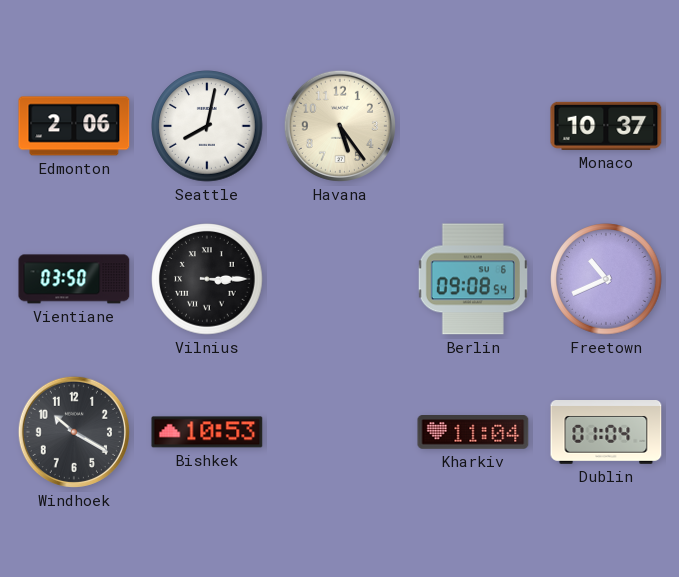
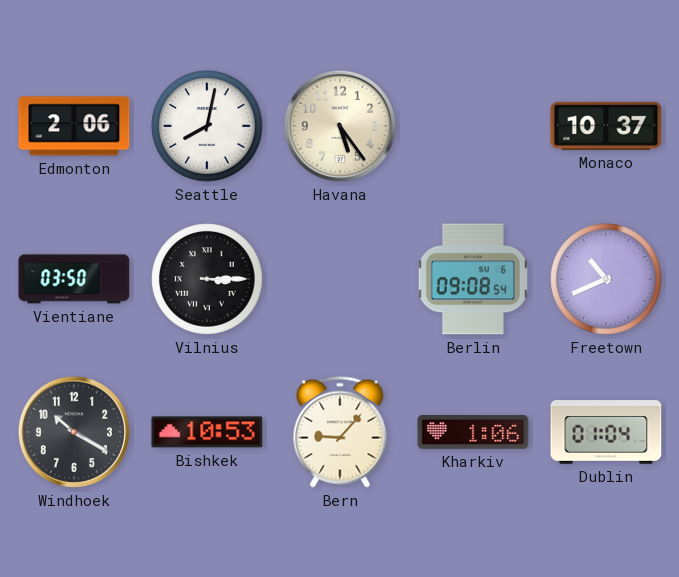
Bern: none -> 9:07
Kharkiv: 11:04 -> 1:06
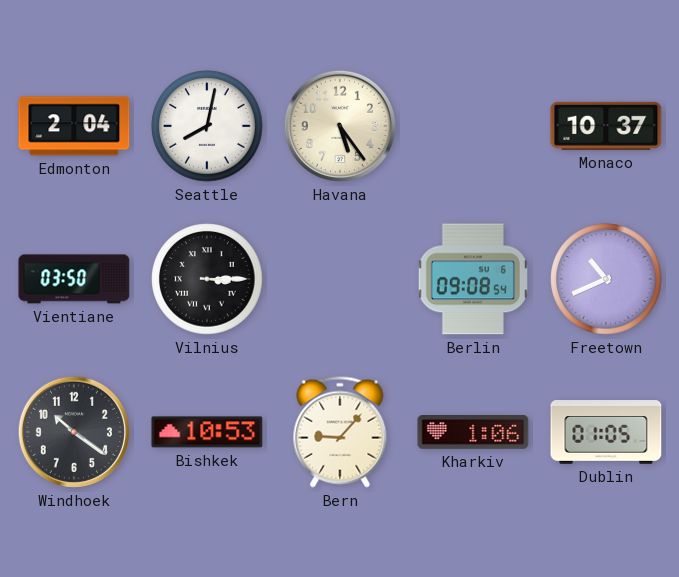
Edmonton: 2:06 -> 2:04
Windhoek: 10:20 -> 10:21
Dublin: 01:04 -> 01:05
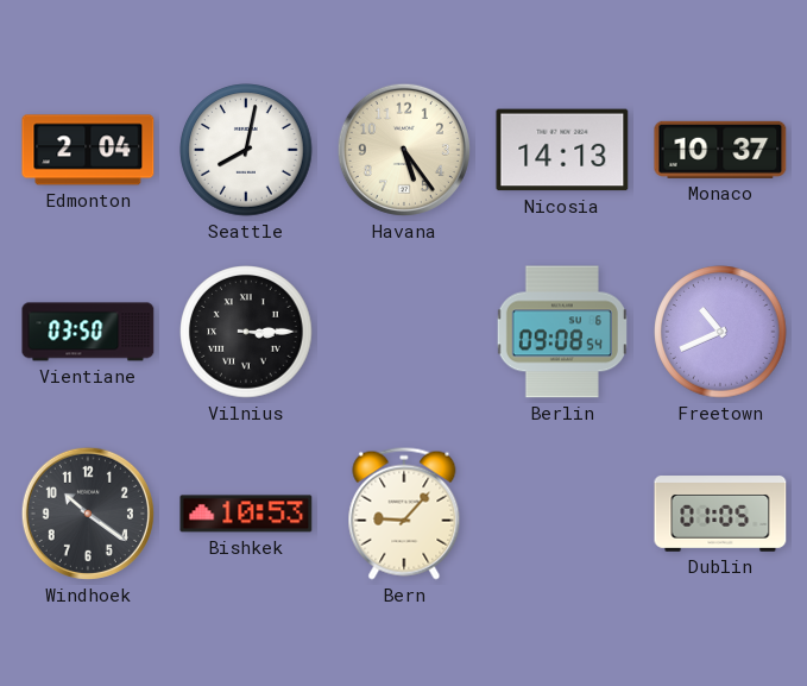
Nicosia: none -> 14:13
Kharkiv: 1:06 -> none
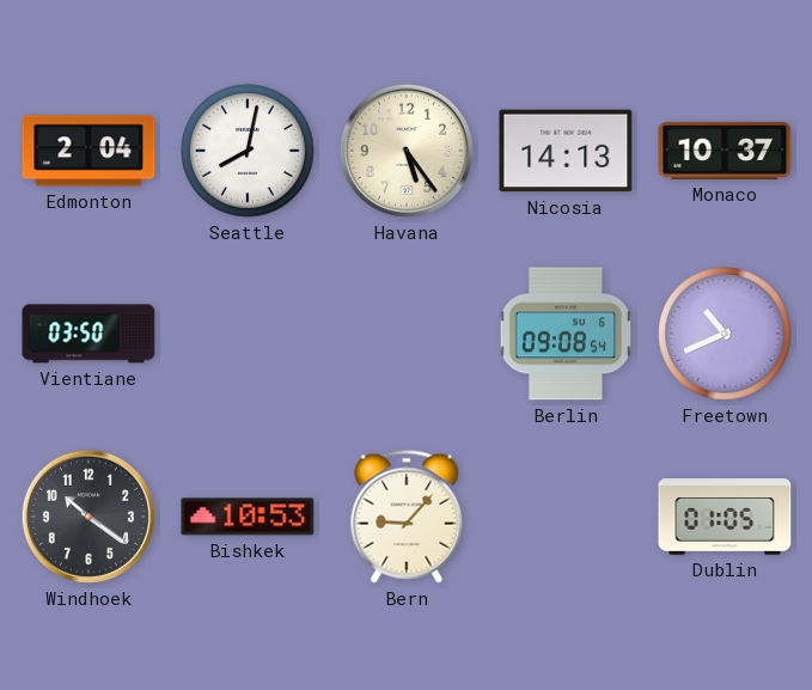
Vilnius: 3:15 -> none
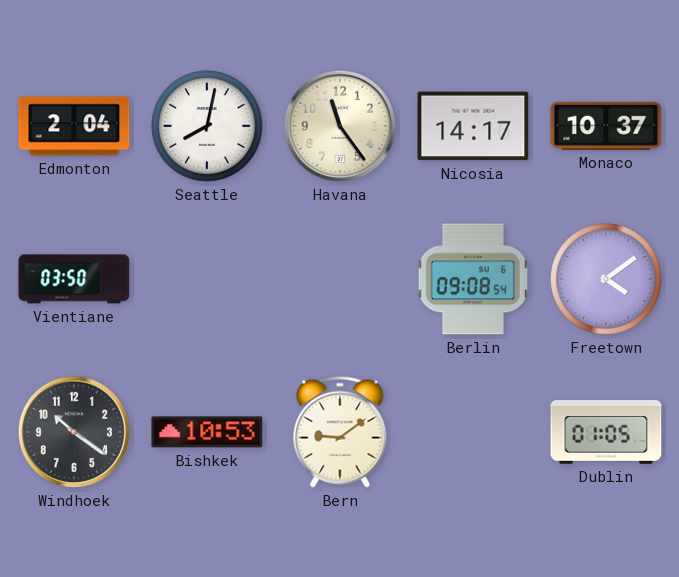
Havana: 5:24 -> 11:24
Nicosia: 14:13 -> 14:17
Freetown: 10:41 -> 4:09
Bern: 9:07 -> 9:09
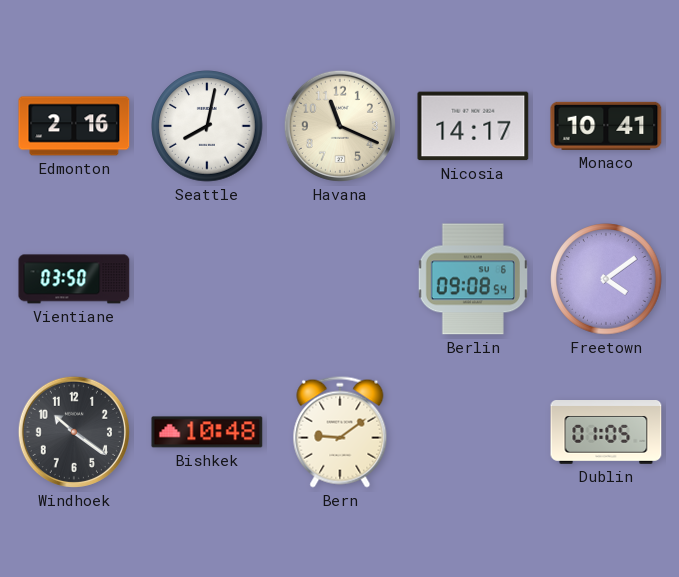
Edmonton: 2:04 -> 2:16
Havana: 11:24 -> 11:19
Monaco: 10:37 -> 10:41
Bishkek: 10:53 -> 10:48
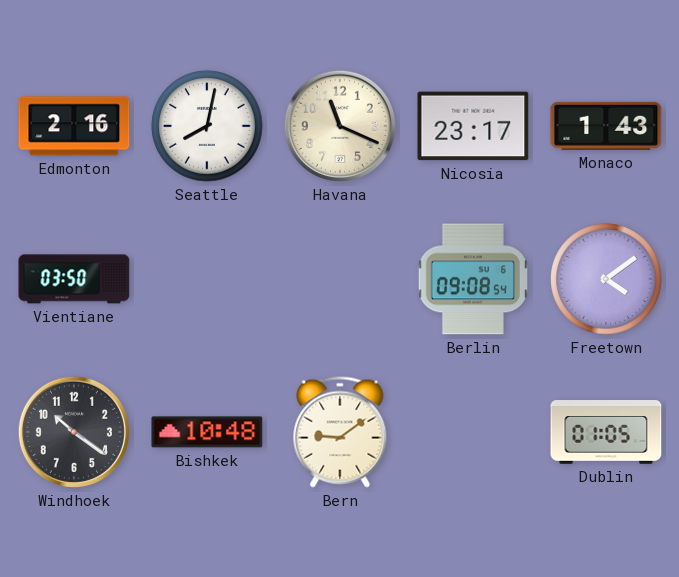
Nicosia: 14:17 -> 23:17
Monaco: 10:41 -> 1:43
